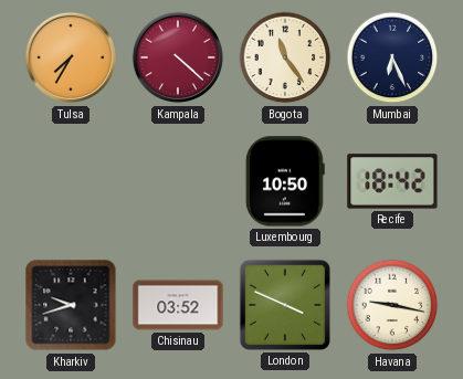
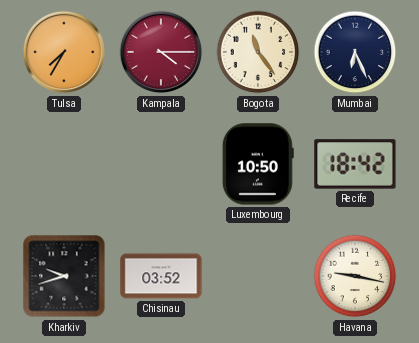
Kampala: 4:22 -> 4:15
London: 3:49 -> none
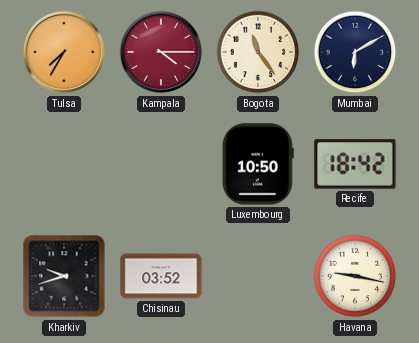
Mumbai: 6:26 -> 6:10
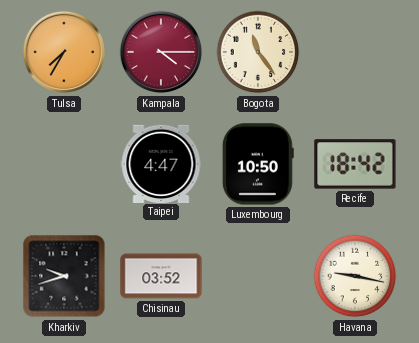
Mumbai: 6:10 -> none
Taipei: none -> 4:47
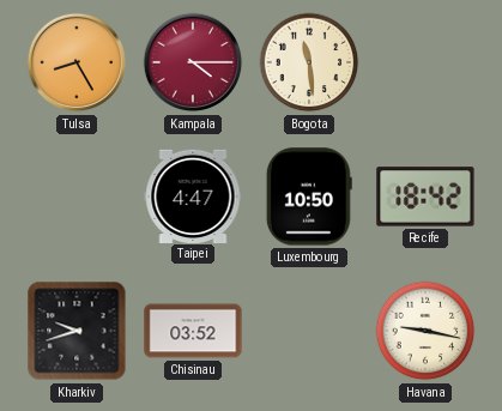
Tulsa: 7:35 -> 8:25
Bogota: 11:24 -> 11:29
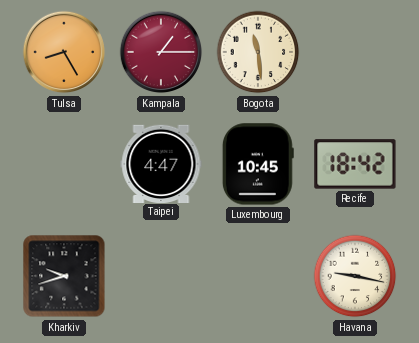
Kampala: 4:15 -> 1:15
Luxembourg: 10:50 -> 10:45
Chisinau: 03:52 -> none
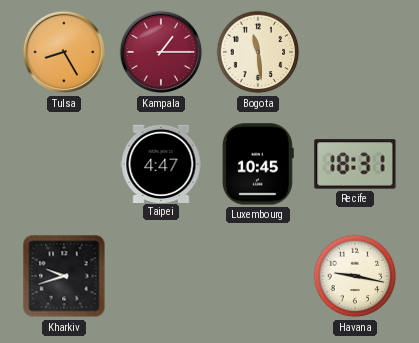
Recife: 18:42 -> 18:31
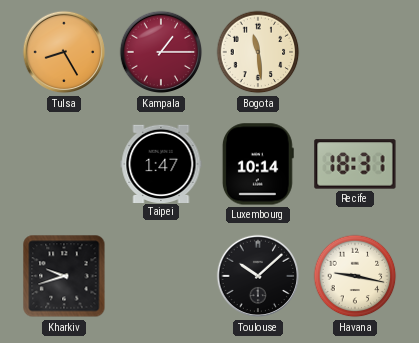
Taipei: 4:47 -> 1:47
Luxembourg: 10:45 -> 10:14
Toulouse: none -> 10:08
